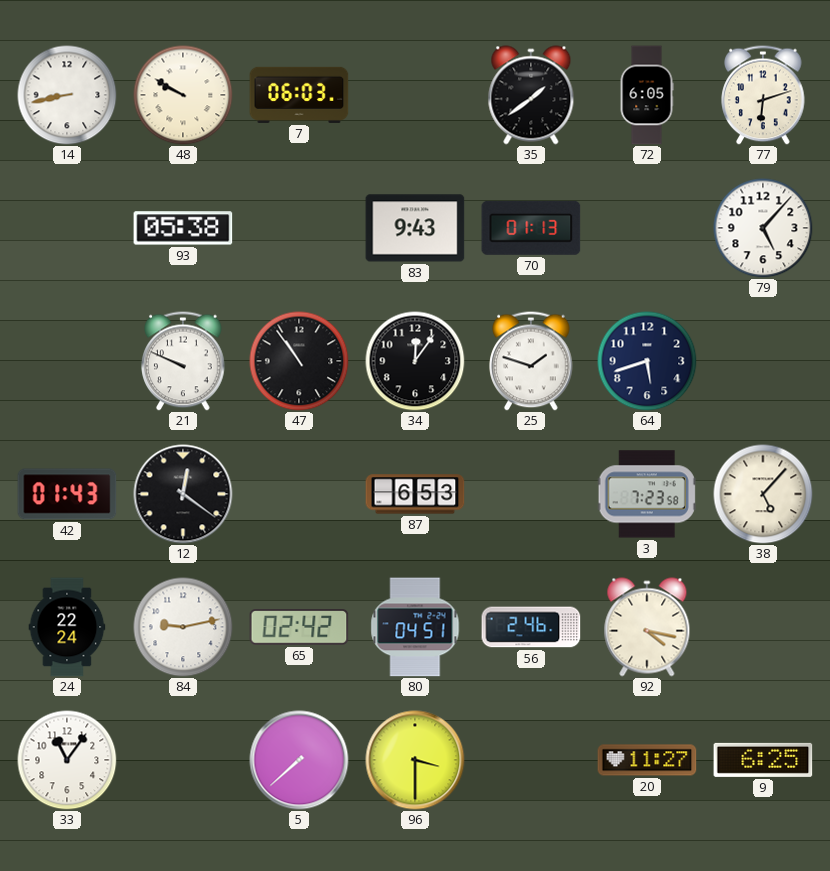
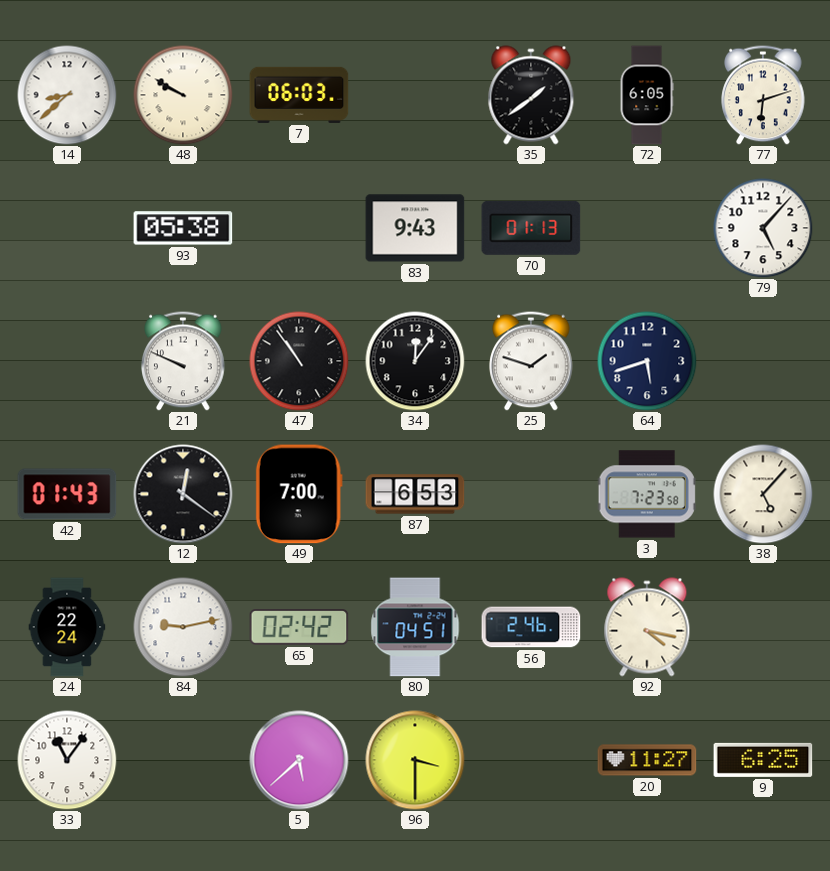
14: 8:43 -> 8:38
49: none -> 7:00
5: 7:38 -> 5:38
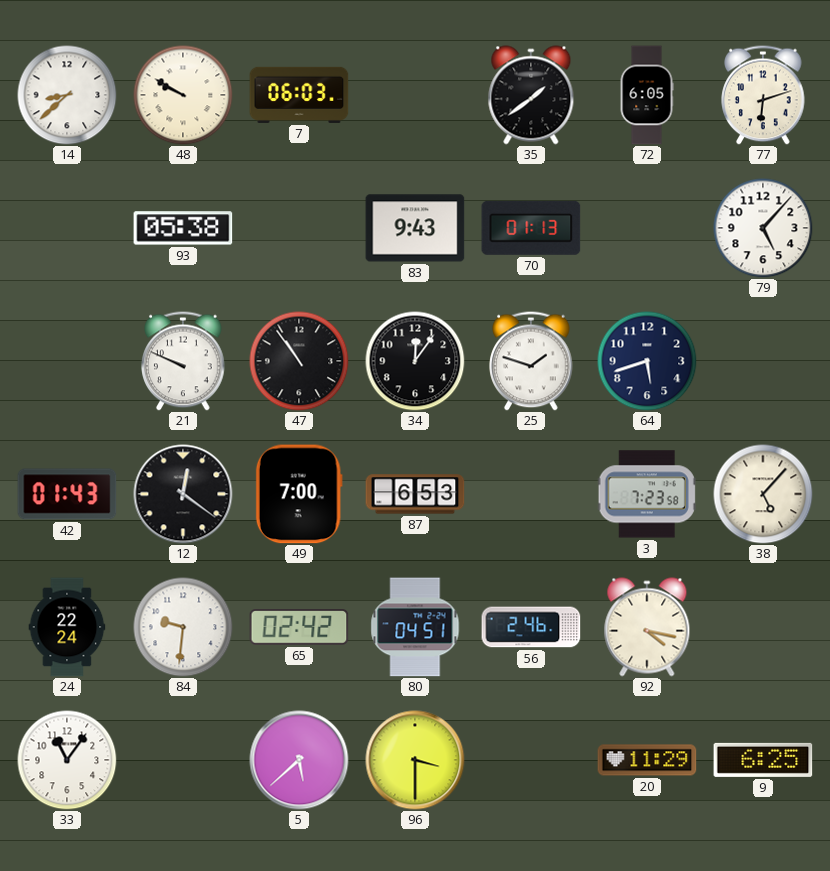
84: 9:13 -> 9:31
20: 11:27 -> 11:29
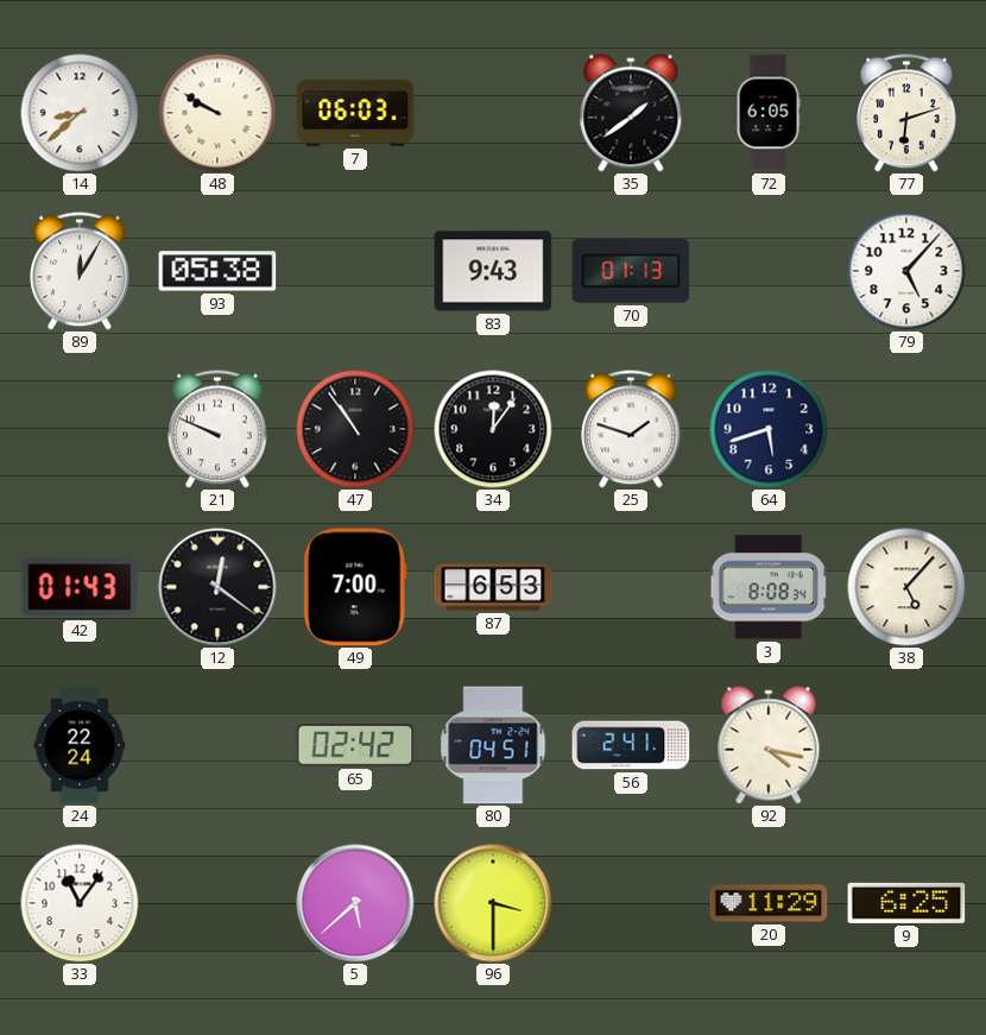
89: none -> 12:05
3: 7:23 -> 8:08
84: 9:31 -> none
56: 2:46 -> 2:41
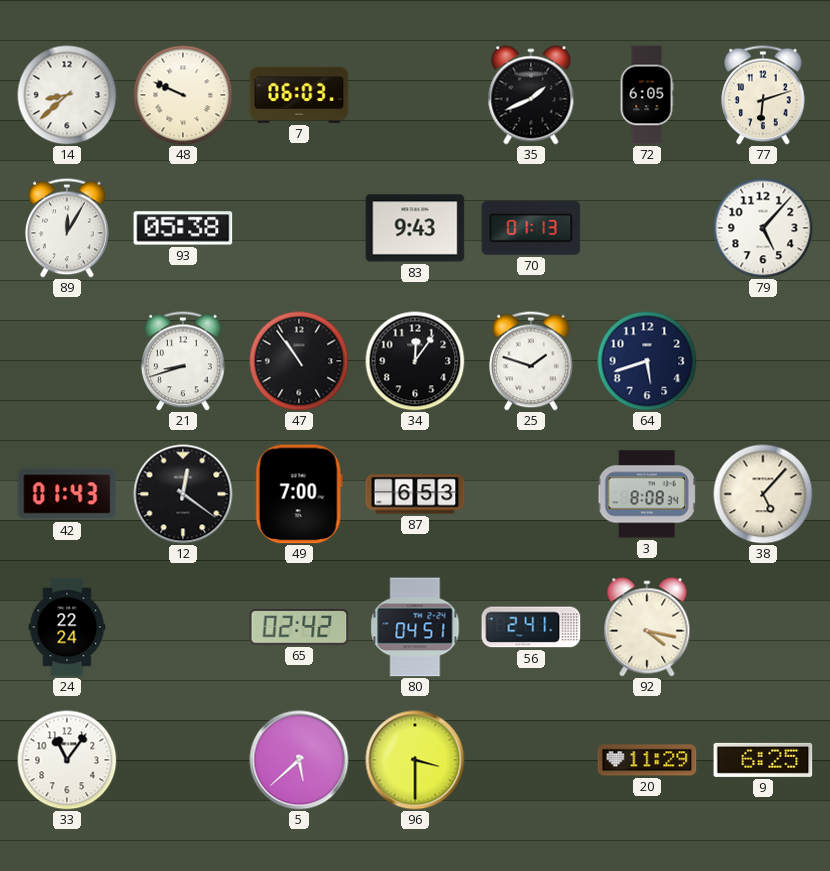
48: 9:50 -> 9:49
35: 1:39 -> 1:41
21: 9:49 -> 8:42
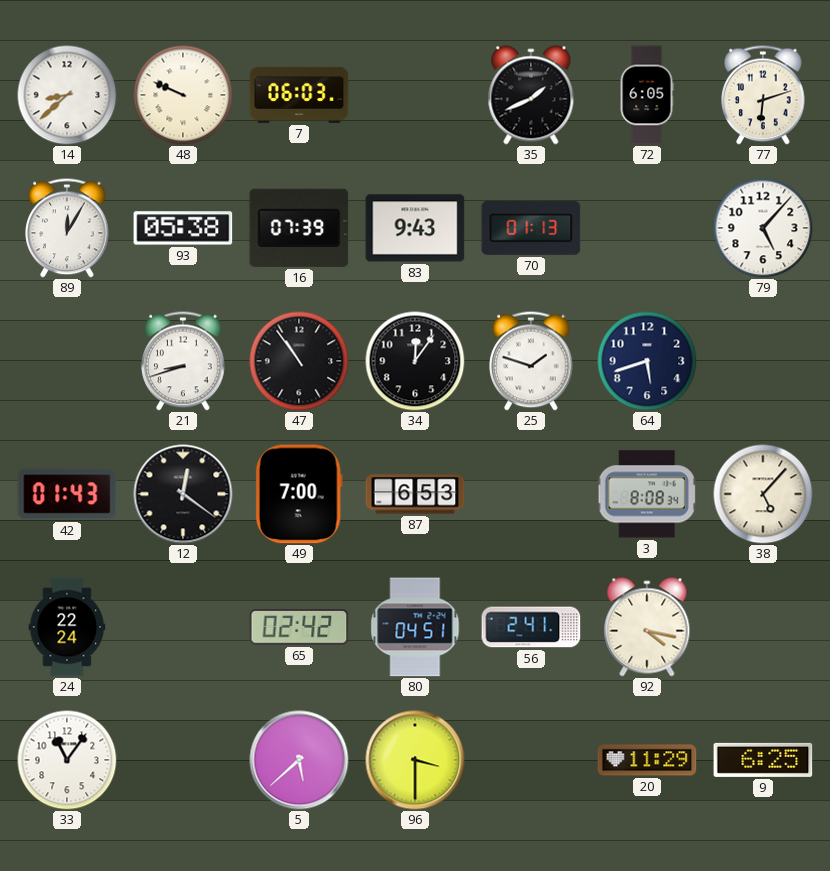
16: none -> 07:39
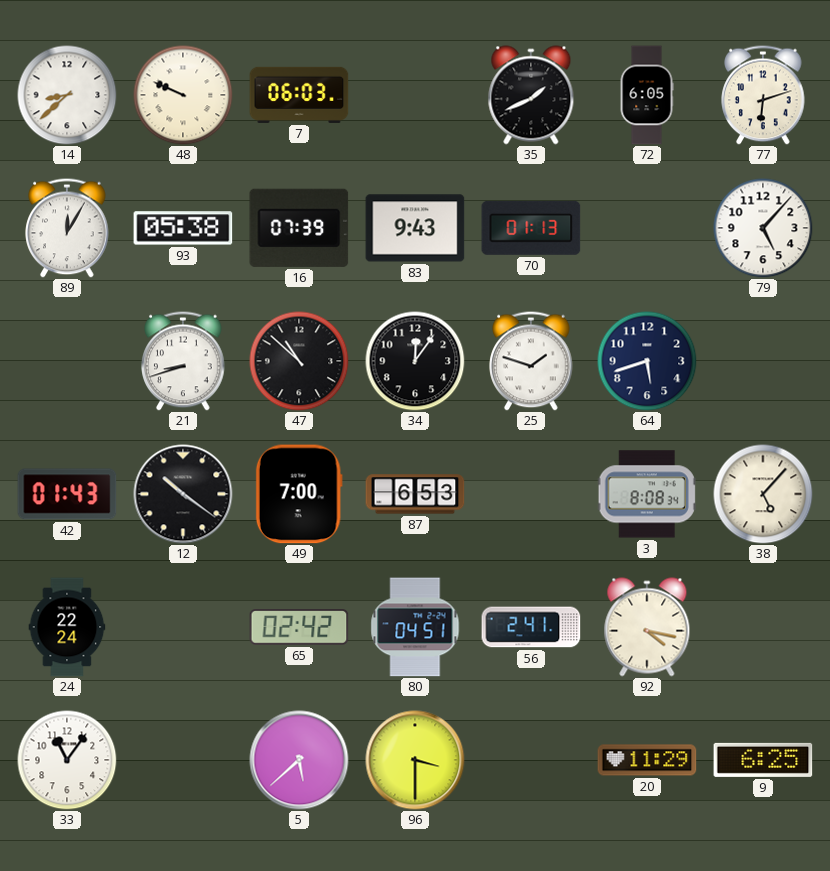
47: 10:54 -> 10:52
12: 12:21 -> 10:21
